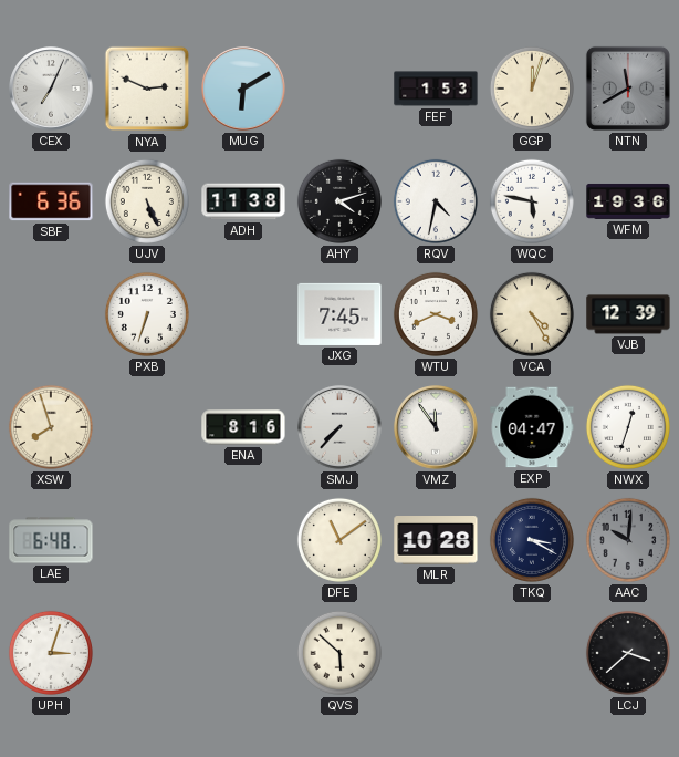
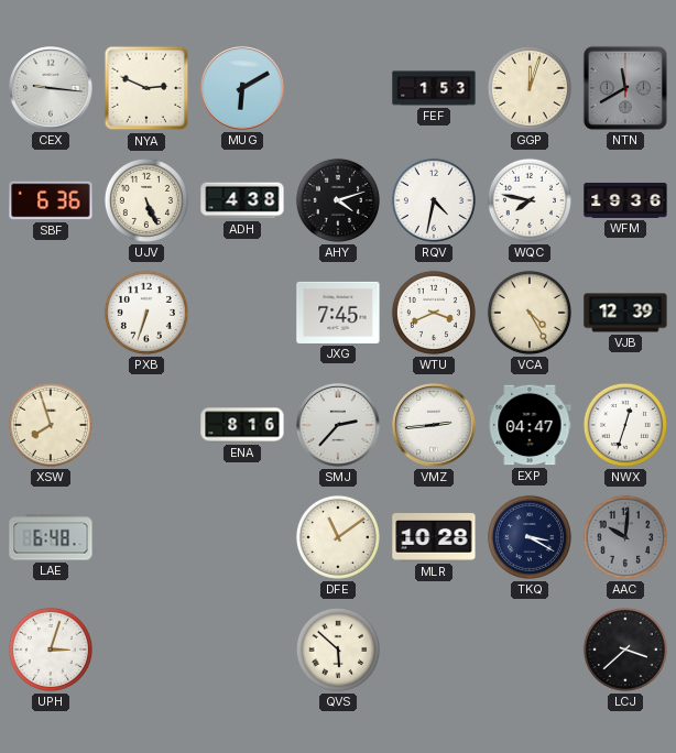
CEX: 7:04 -> 9:16
ADH: 11:38 -> 4:38
WQC: 5:47 -> 7:47
SMJ: 7:37 -> 2:37
VMZ: 11:54 -> 2:44
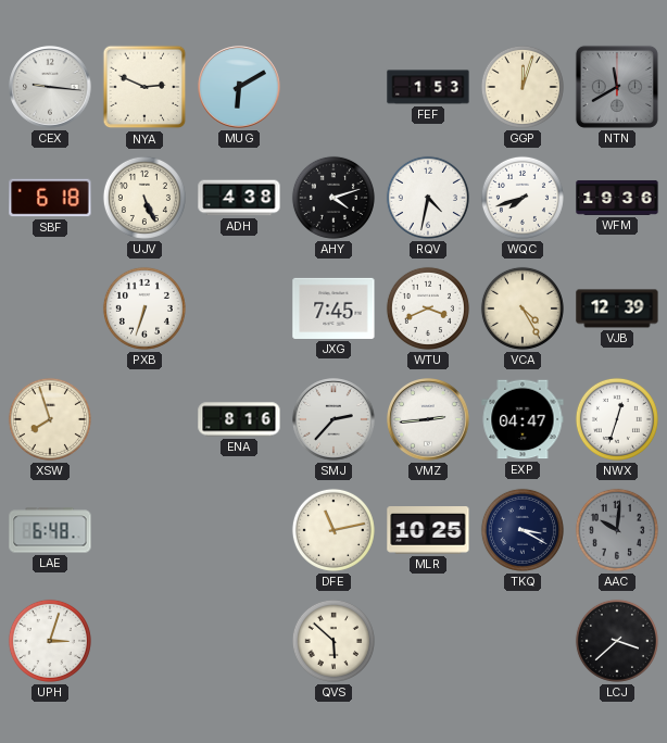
SBF: 6:36 -> 6:18
WQC: 7:47 -> 7:42
DFE: 11:09 -> 11:13
MLR: 10:28 -> 10:25
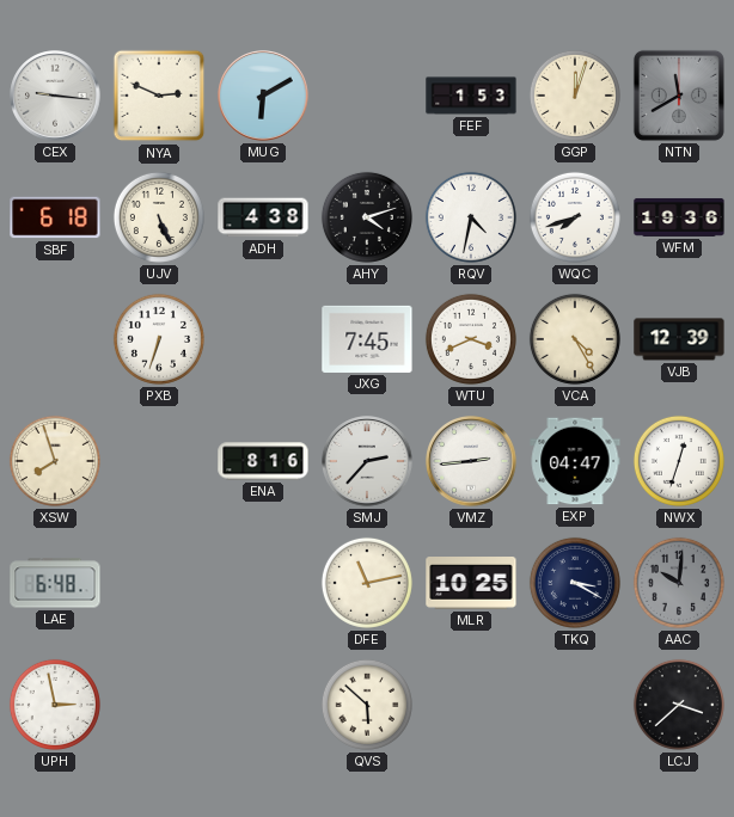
UPH: 3:03 -> 2:58
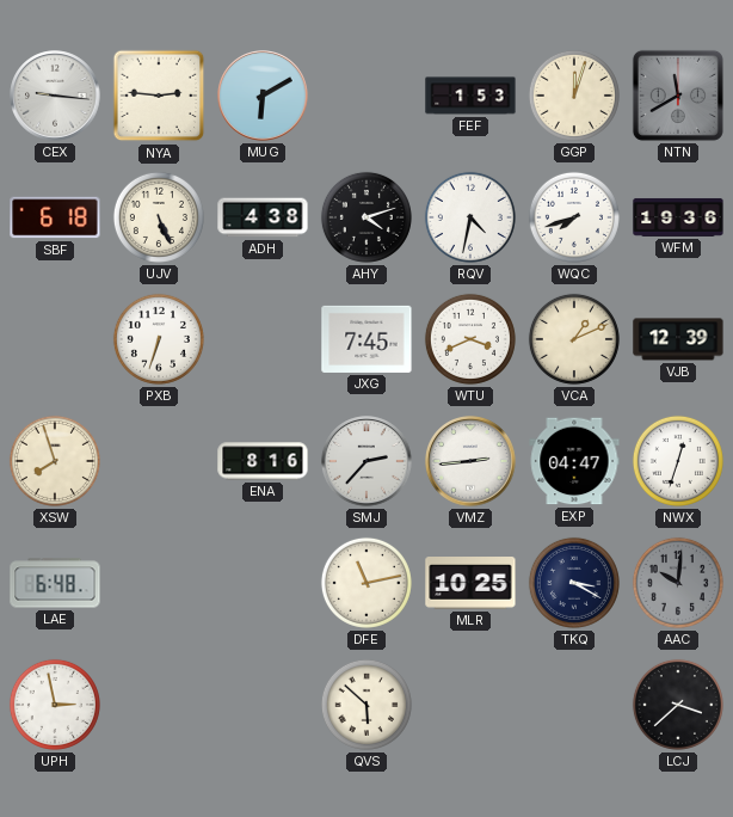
NYA: 2:49 -> 2:46
VCA: 4:25 -> 1:11
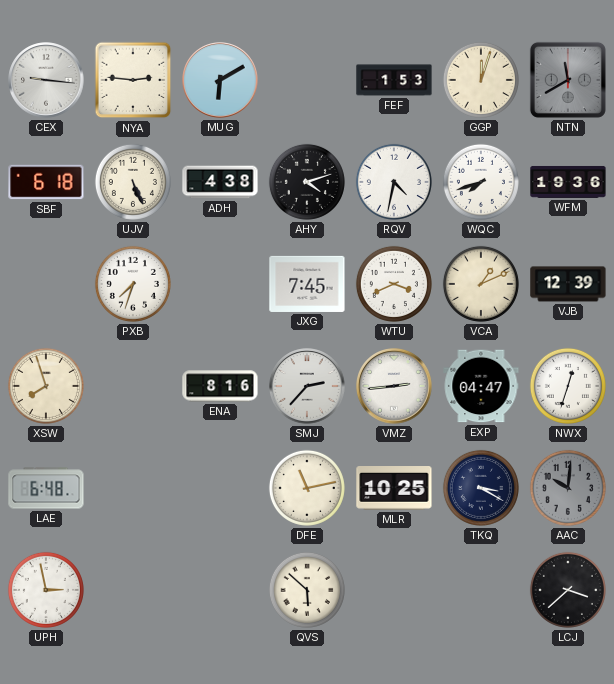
PXB: 6:33 -> 7:33
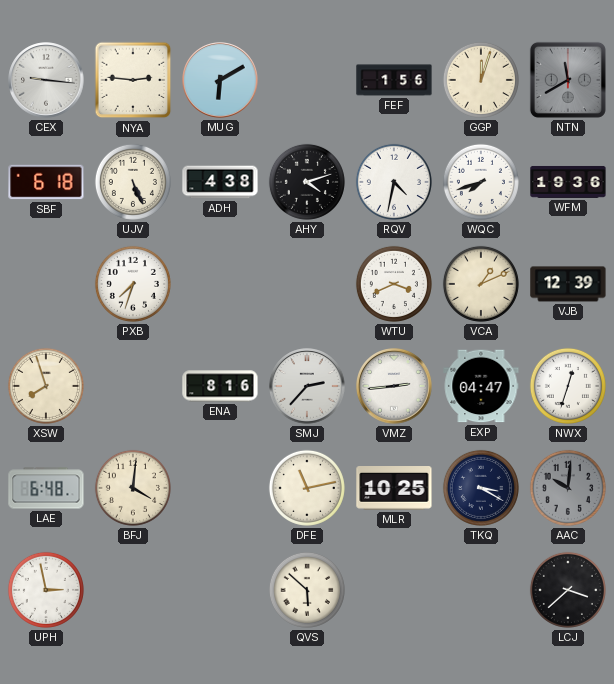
FEF: 1:53 -> 1:56
JXG: 7:45 -> none
BFJ: none -> 4:01
